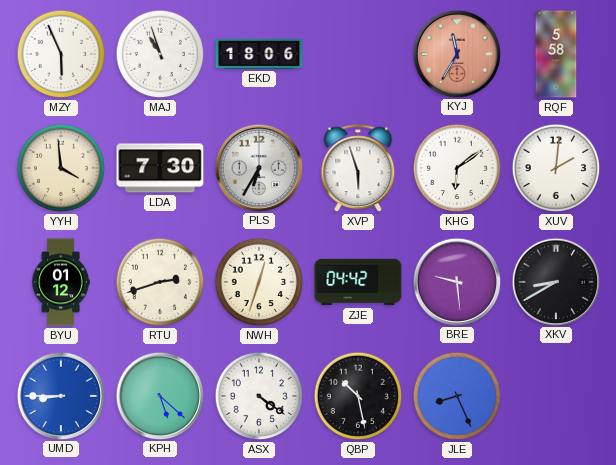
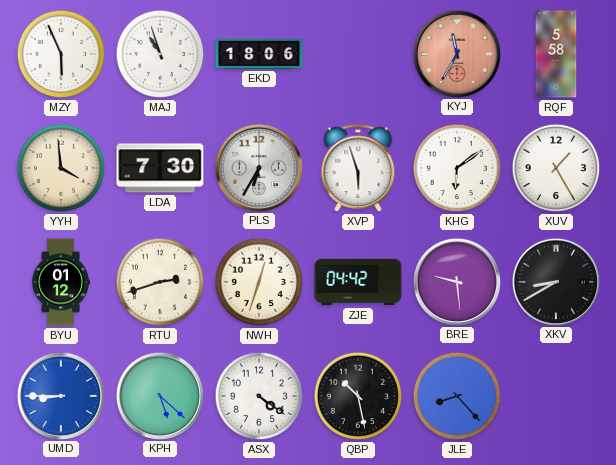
XUV: 2:01 -> 1:25
JLE: 8:26 -> 8:23
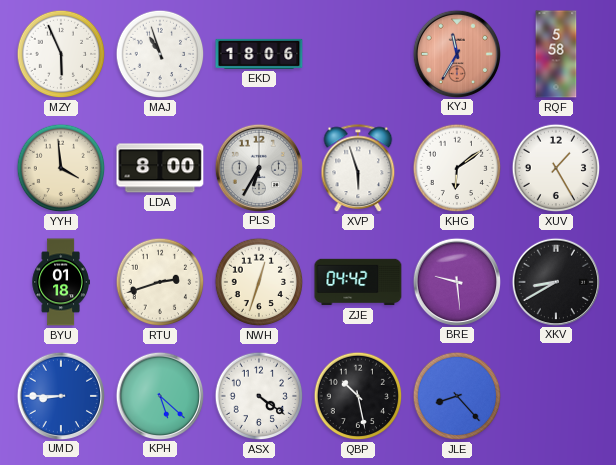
LDA: 7:30 -> 8:00
BYU: 01:12 -> 01:18
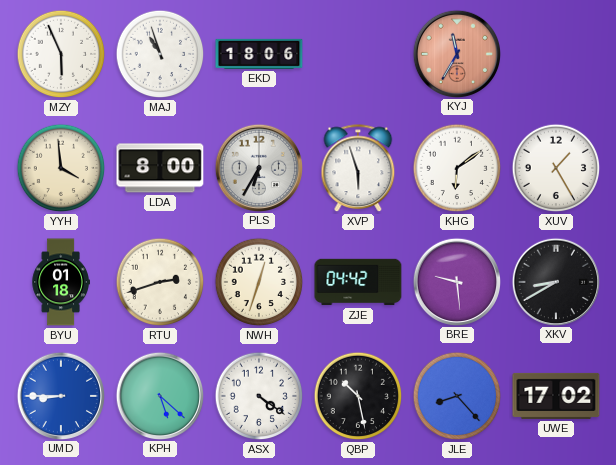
RQF: 5:58 -> none
UWE: none -> 17:02
